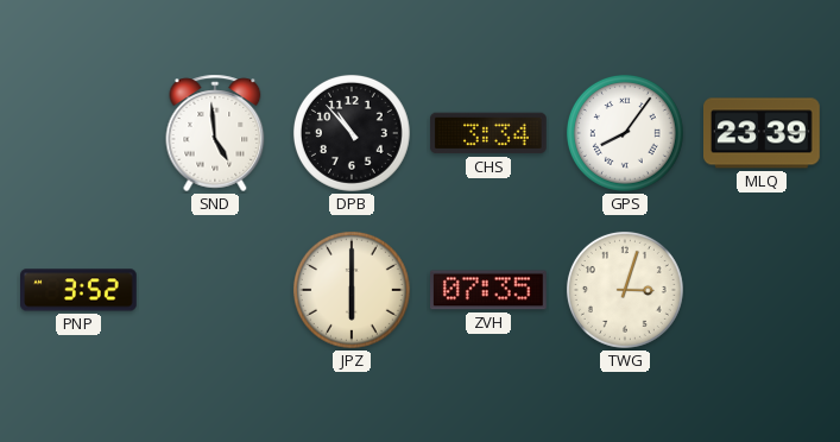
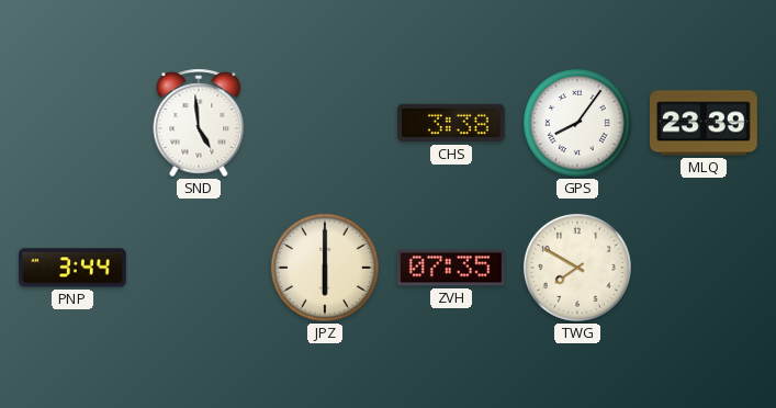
DPB: 10:53 -> none
CHS: 3:34 -> 3:38
PNP: 3:52 -> 3:44
TWG: 3:03 -> 7:50
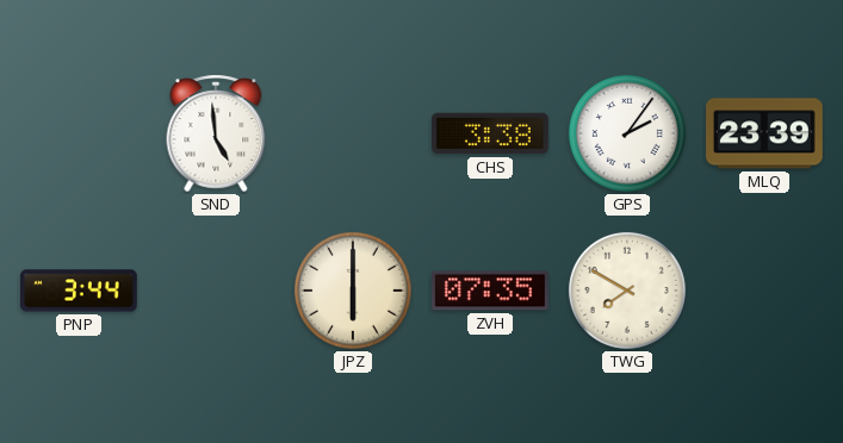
GPS: 8:06 -> 2:06
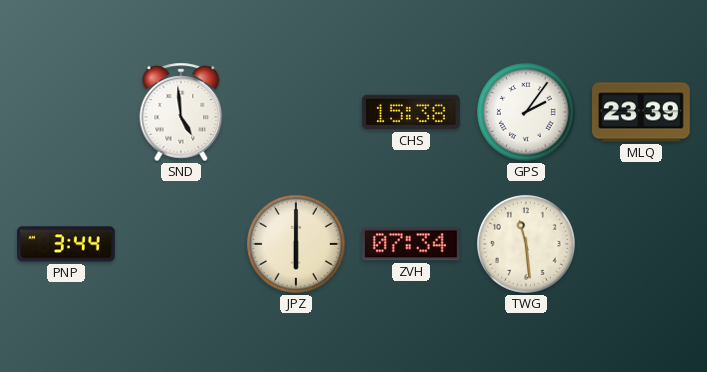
CHS: 3:38 -> 15:38
ZVH: 07:35 -> 07:34
TWG: 7:50 -> 11:29
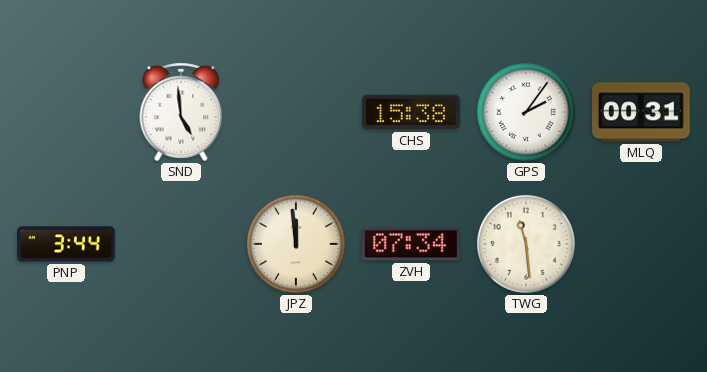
MLQ: 23:39 -> 00:31
JPZ: 6:00 -> 11:59
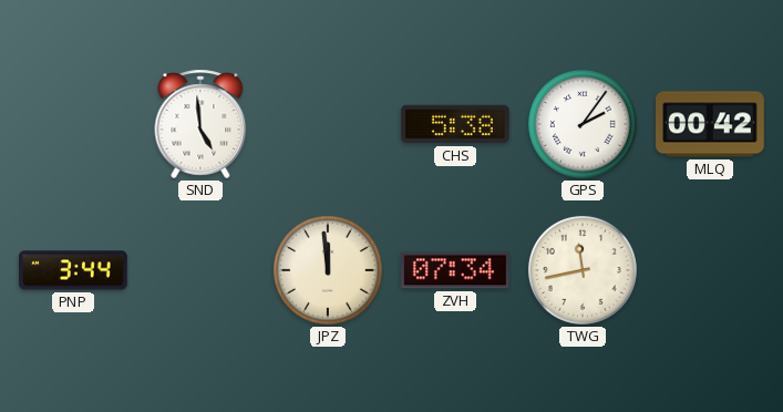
CHS: 15:38 -> 5:38
MLQ: 00:31 -> 00:42
TWG: 11:29 -> 11:43
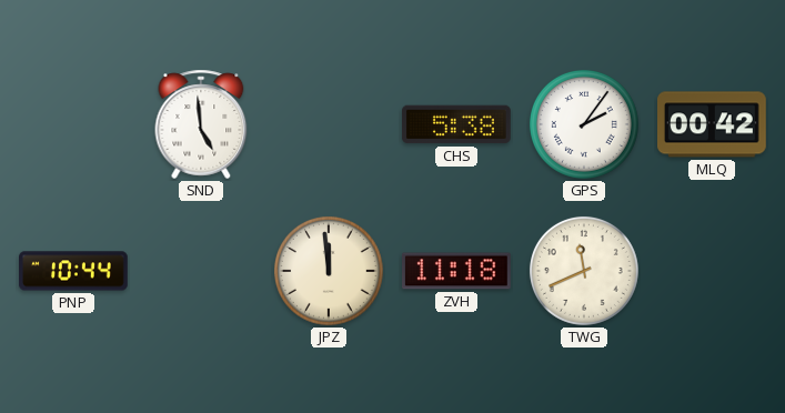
PNP: 3:44 -> 10:44
ZVH: 07:34 -> 11:18
TWG: 11:43 -> 11:41
